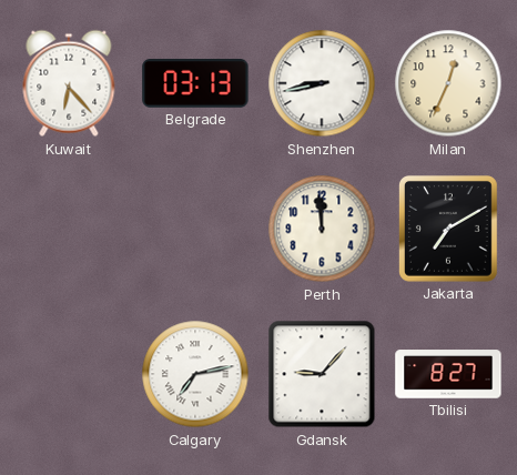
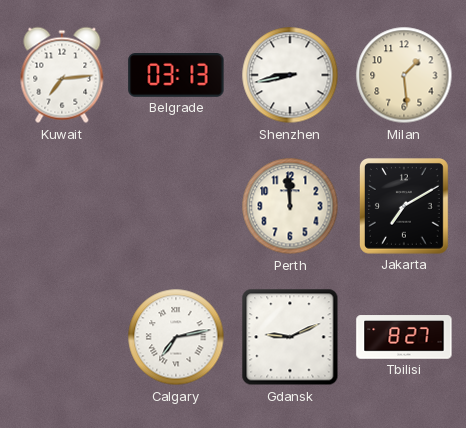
Kuwait: 6:23 -> 7:14
Milan: 12:34 -> 1:29
Gdansk: 9:07 -> 9:11
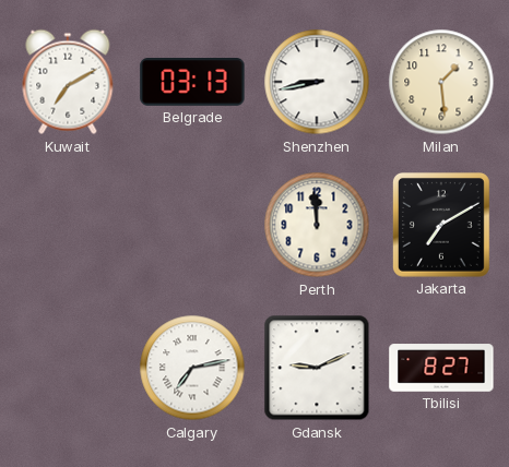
Kuwait: 7:14 -> 7:10
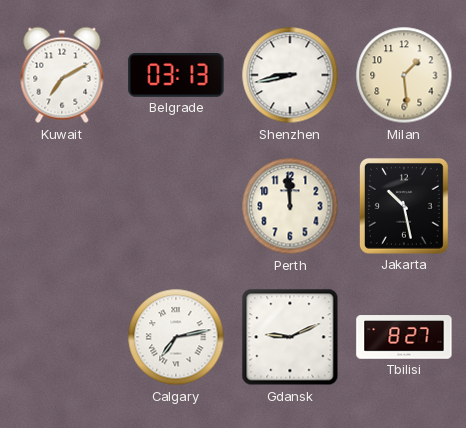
Jakarta: 7:10 -> 10:28
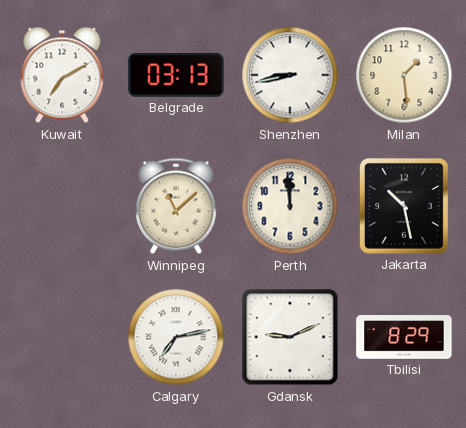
Winnipeg: none -> 11:08
Tbilisi: 8:27 -> 8:29
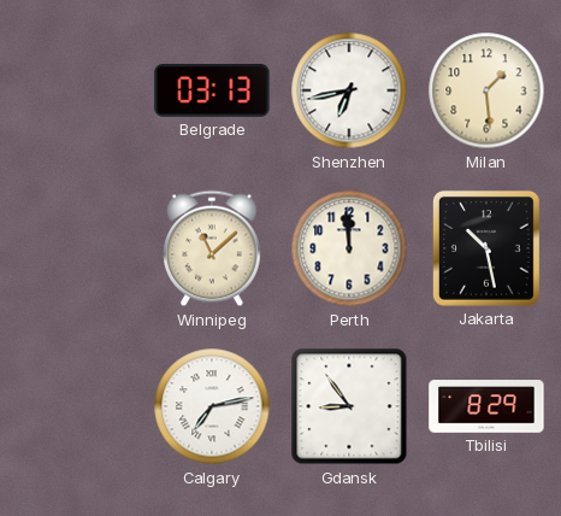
Kuwait: 7:10 -> none
Shenzhen: 8:43 -> 6:43
Gdansk: 9:11 -> 8:54
